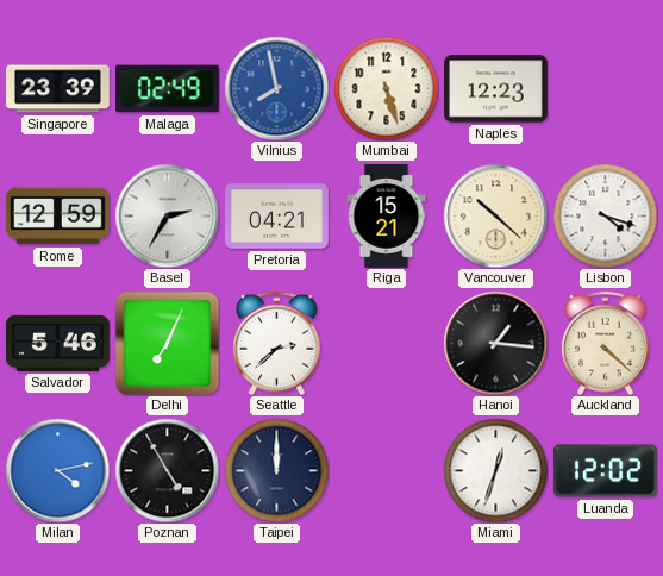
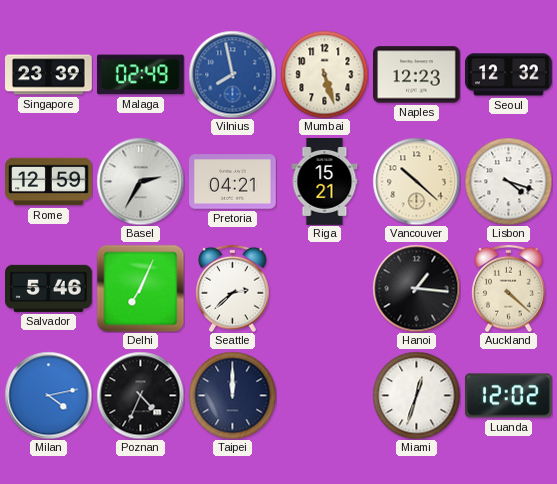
Seoul: none -> 12:32
Poznan: 4:55 -> 4:34
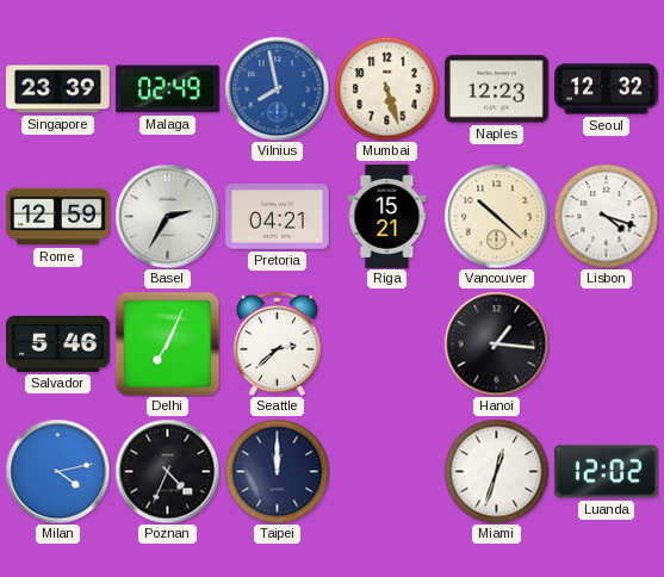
Auckland: 4:22 -> none
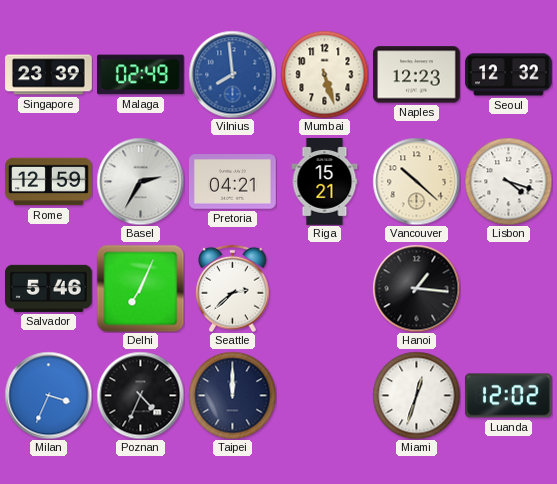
Vilnius: 7:58 -> 7:59
Milan: 4:13 -> 3:34
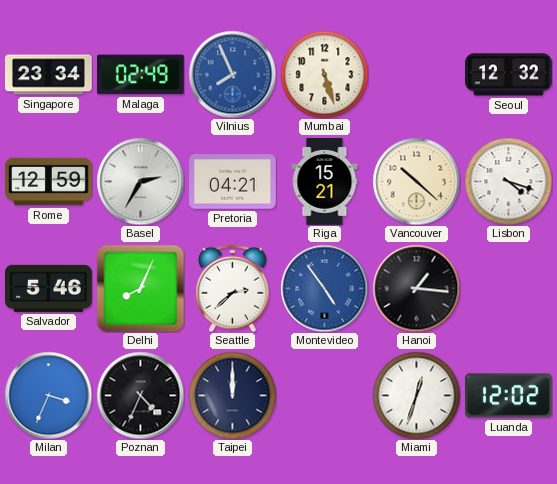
Singapore: 23:39 -> 23:34
Vilnius: 7:59 -> 7:56
Naples: 12:23 -> none
Delhi: 7:04 -> 8:04
Montevideo: none -> 4:54
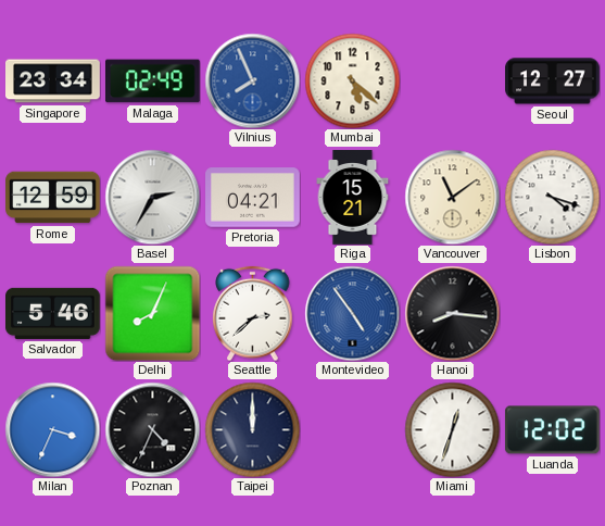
Mumbai: 5:27 -> 5:22
Seoul: 12:32 -> 12:27
Vancouver: 10:22 -> 11:09
Hanoi: 1:16 -> 8:16
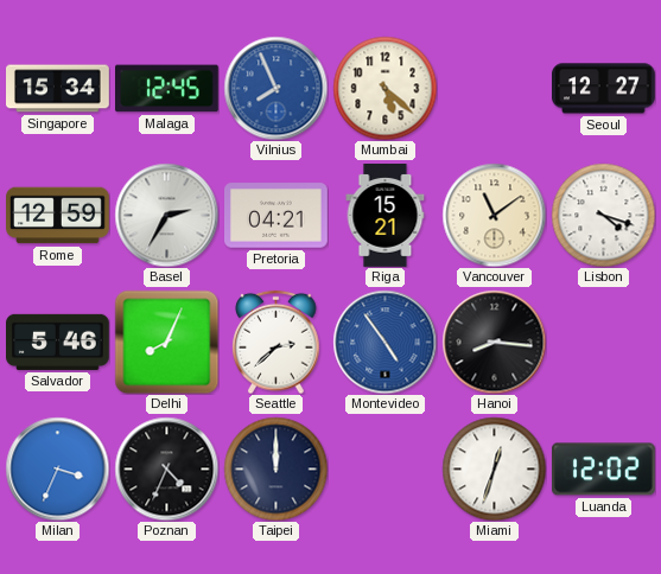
Singapore: 23:34 -> 15:34
Malaga: 02:49 -> 12:45
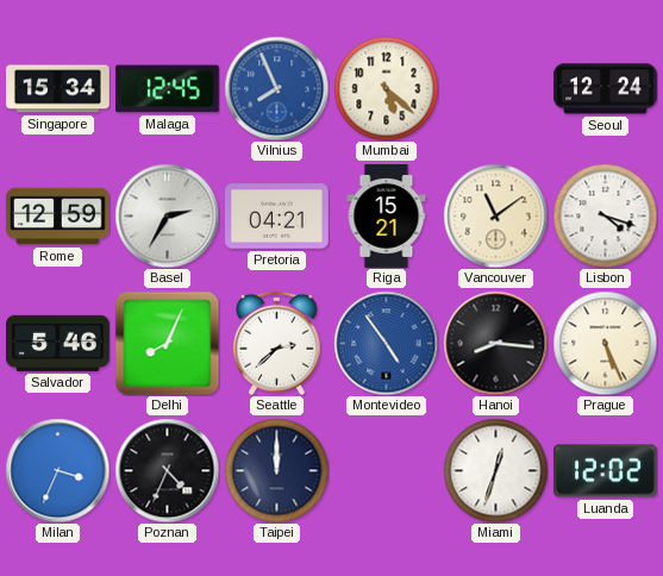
Seoul: 12:27 -> 12:24
Prague: none -> 5:26
